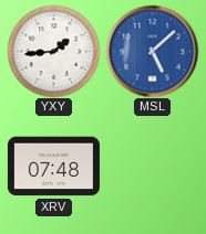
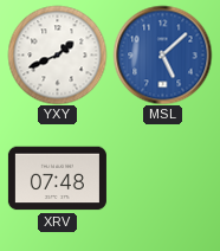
YXY: 1:44 -> 1:41
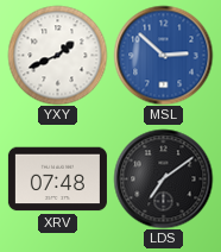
MSL: 5:08 -> 2:52
LDS: none -> 7:09
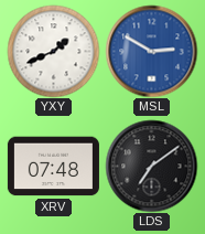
MSL: 2:52 -> 2:50
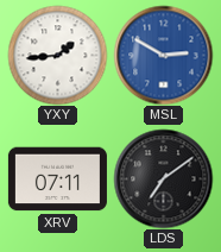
YXY: 1:41 -> 1:44
XRV: 07:48 -> 07:11
